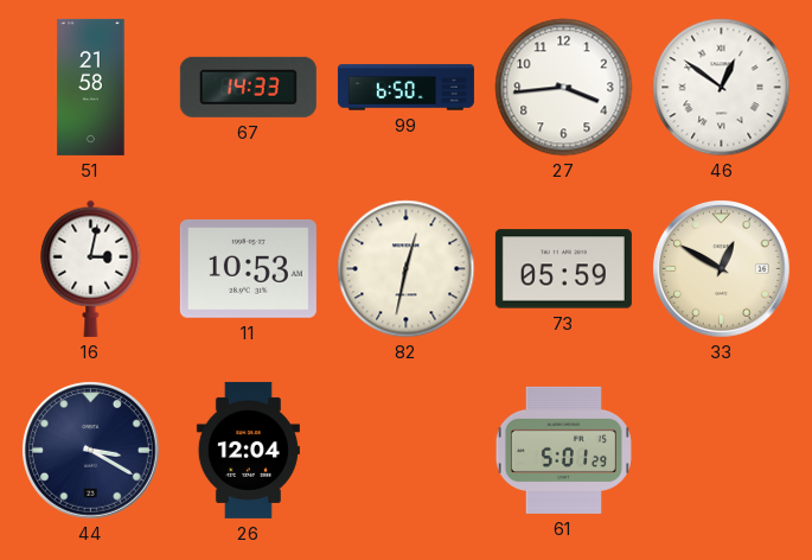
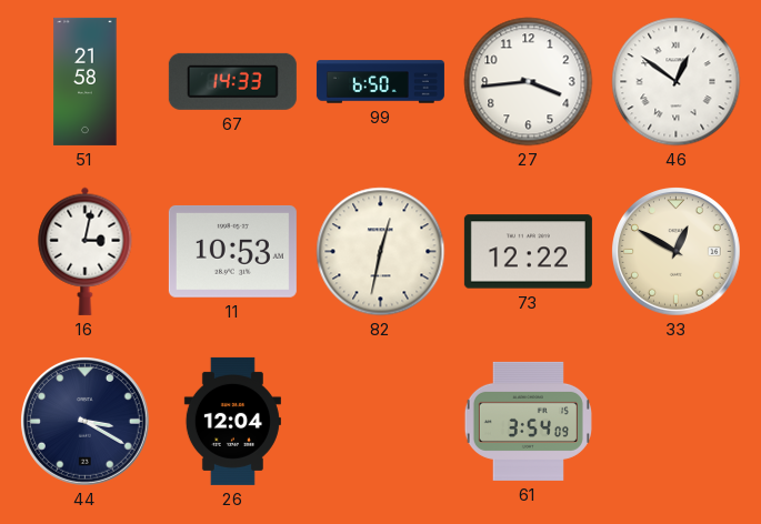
73: 05:59 -> 12:22
61: 5:01 -> 3:54
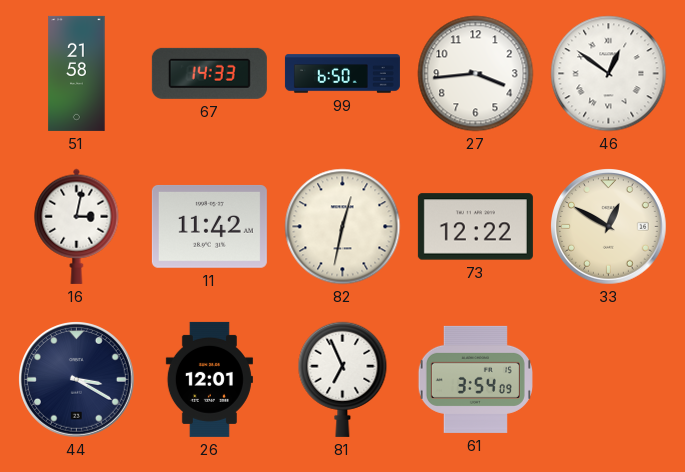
11: 10:53 -> 11:42
26: 12:04 -> 12:01
81: none -> 6:56
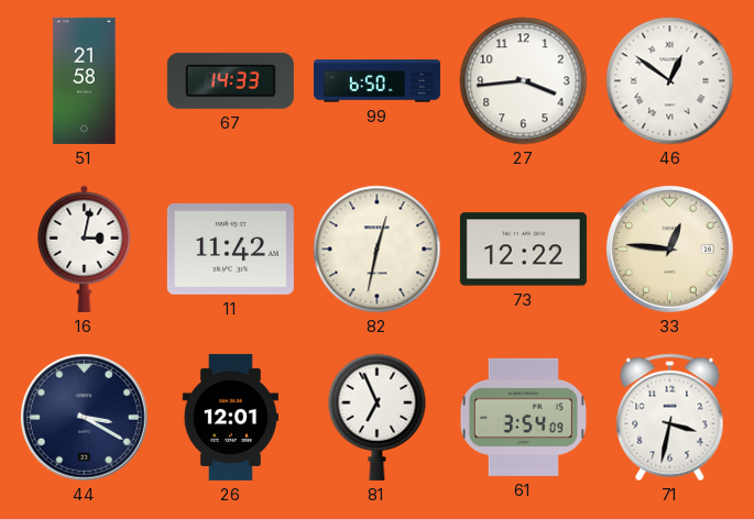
33: 12:50 -> 12:46
71: none -> 3:32
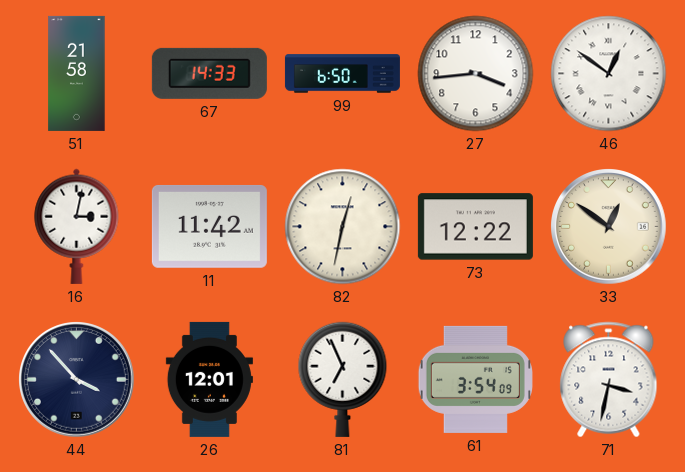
33: 12:46 -> 12:51
44: 3:20 -> 3:53
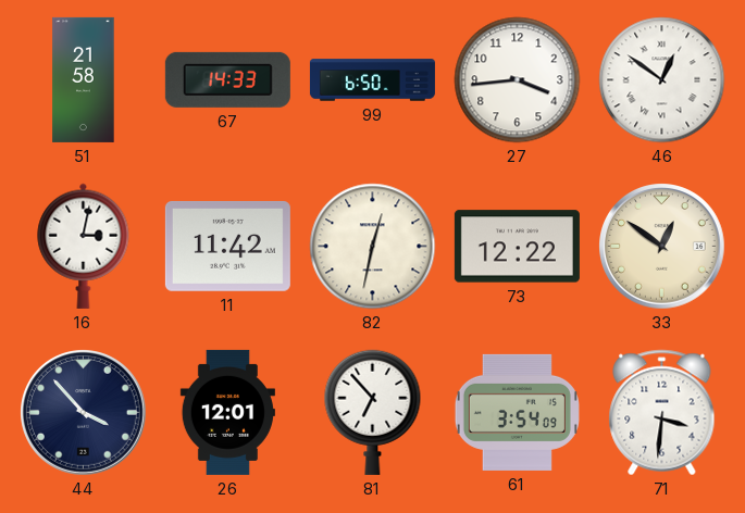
81: 6:56 -> 6:53
71: 3:32 -> 3:31
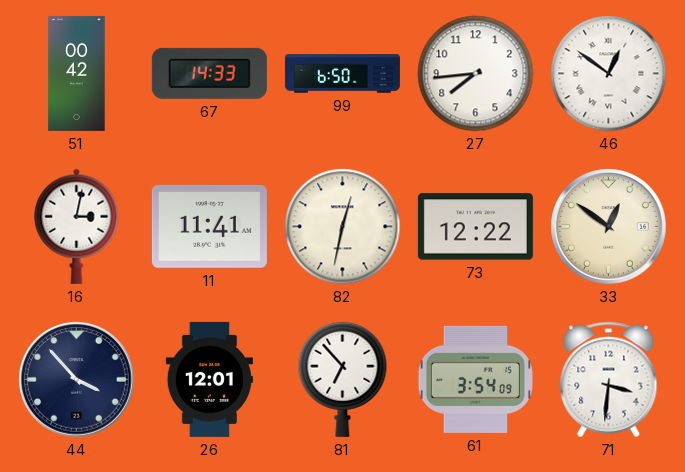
51: 21:58 -> 00:42
27: 3:44 -> 7:44
11: 11:42 -> 11:41
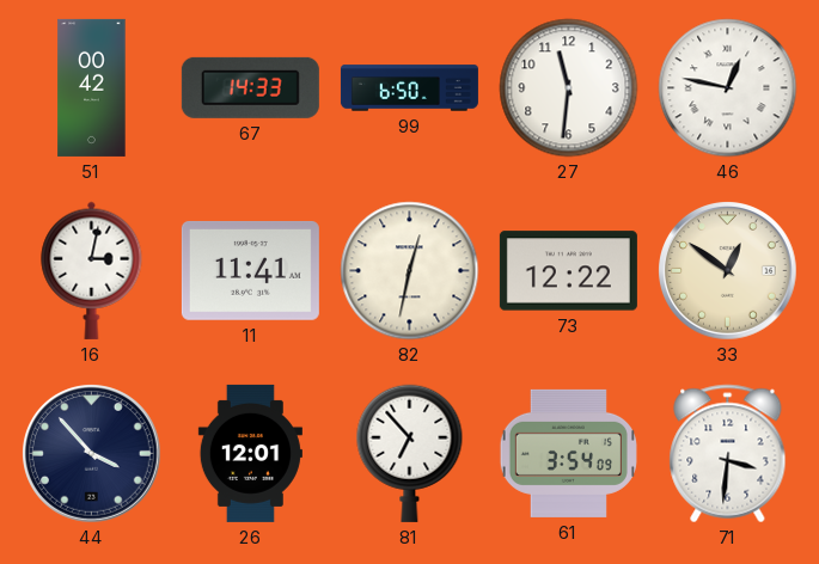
27: 7:44 -> 11:31
46: 12:51 -> 12:47
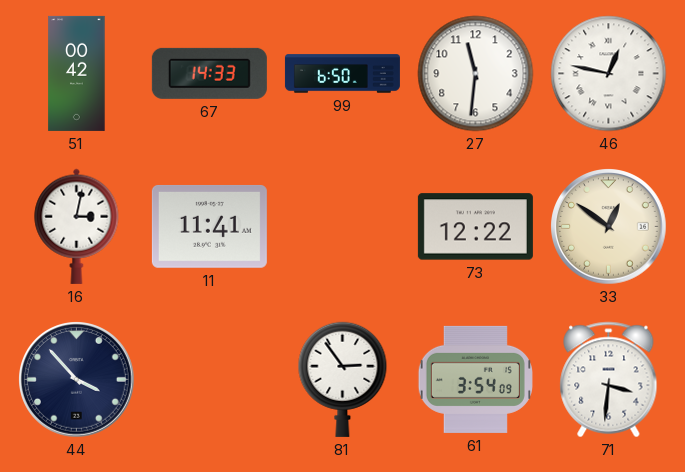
82: 12:32 -> none
26: 12:01 -> none
81: 6:53 -> 2:54
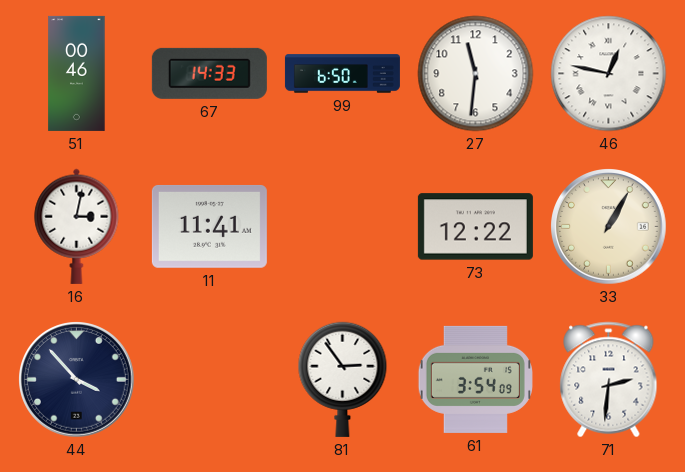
51: 00:42 -> 00:46
33: 12:51 -> 1:05
71: 3:31 -> 2:31
